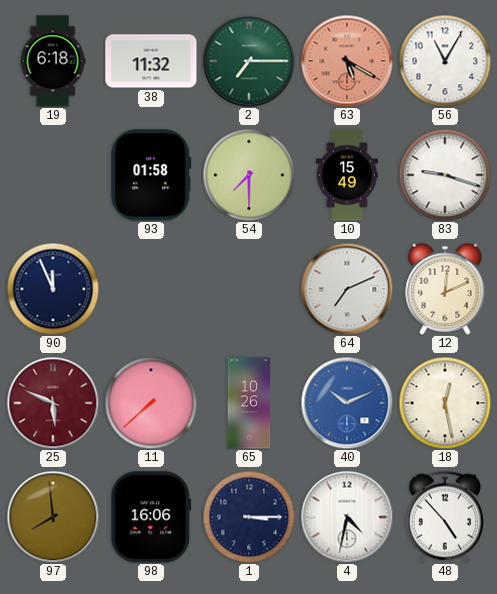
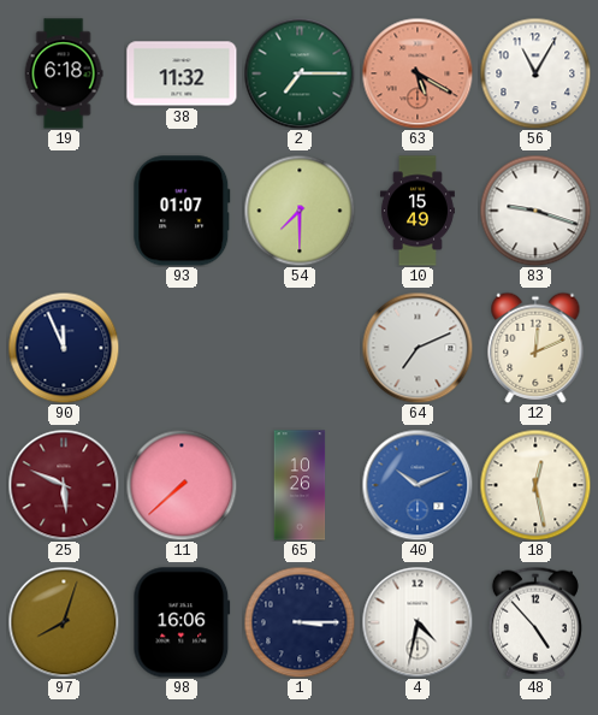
93: 01:58 -> 01:07
97: 7:59 -> 8:03
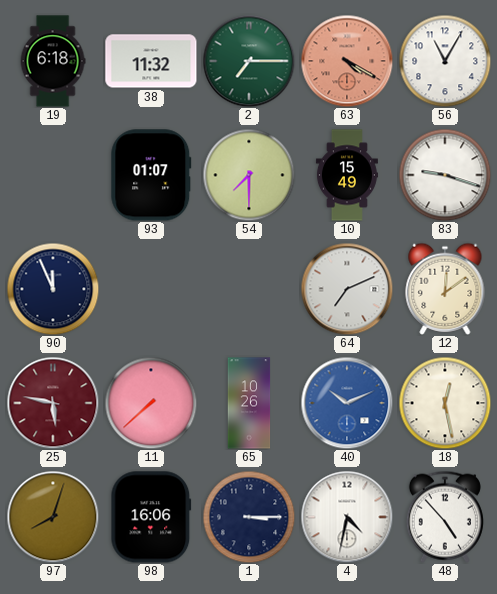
63: 5:20 -> 4:20
12: 12:11 -> 12:09
25: 5:49 -> 5:47
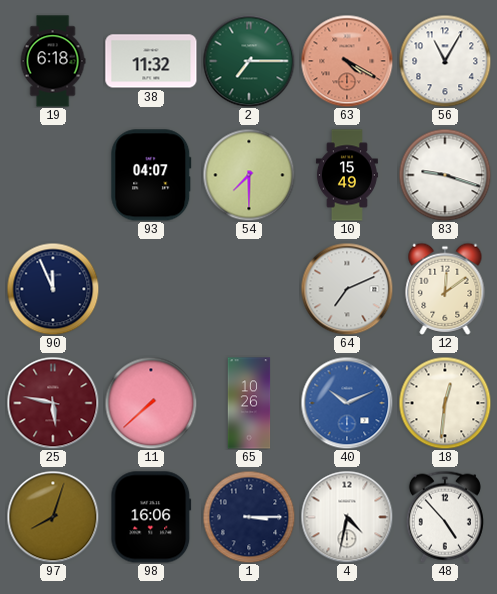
93: 01:07 -> 04:07
18: 12:28 -> 12:31
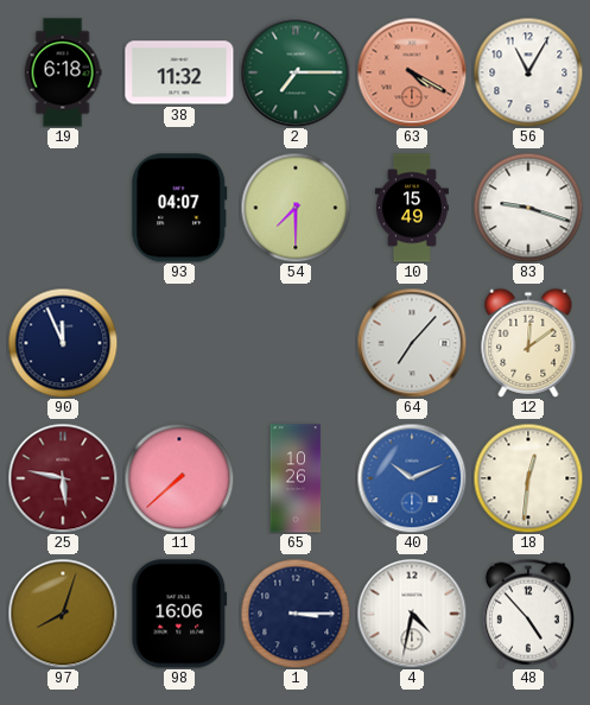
64: 7:11 -> 7:07
